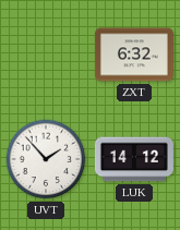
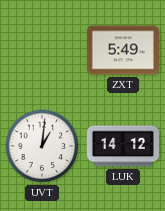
ZXT: 6:32 -> 5:49
UVT: 1:53 -> 1:01
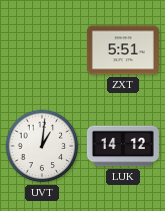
ZXT: 5:49 -> 5:51
